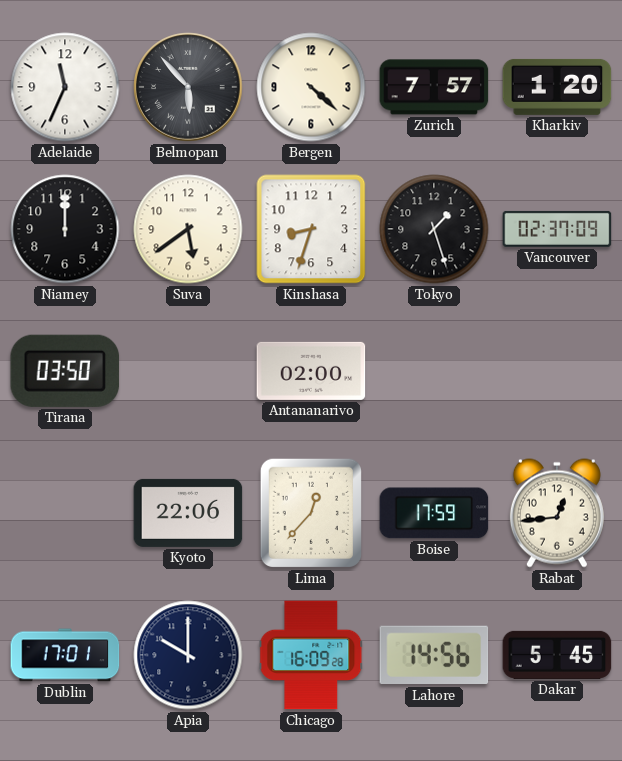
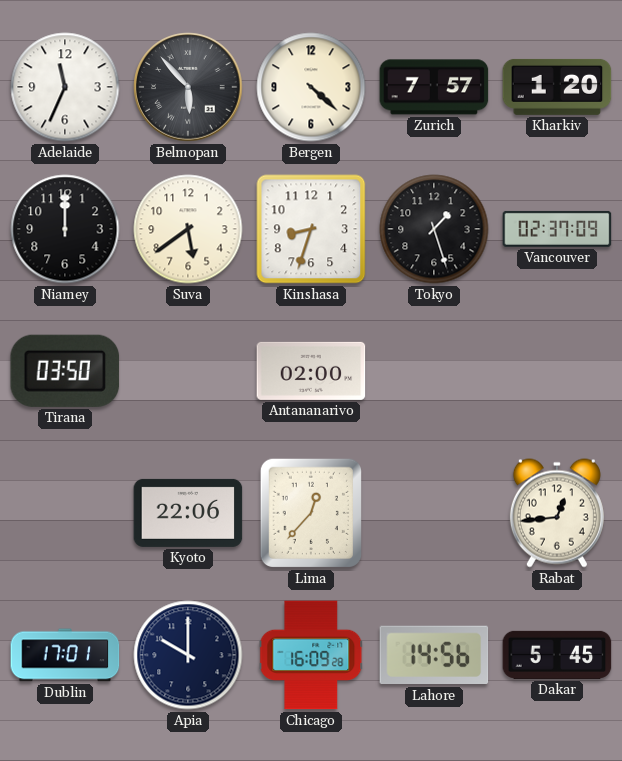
Boise: 17:59 -> none
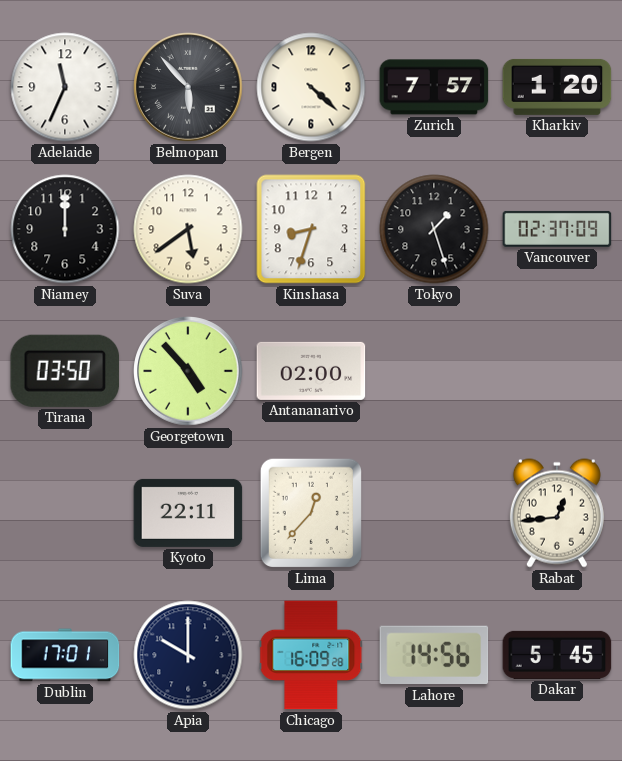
Georgetown: none -> 4:53
Kyoto: 22:06 -> 22:11
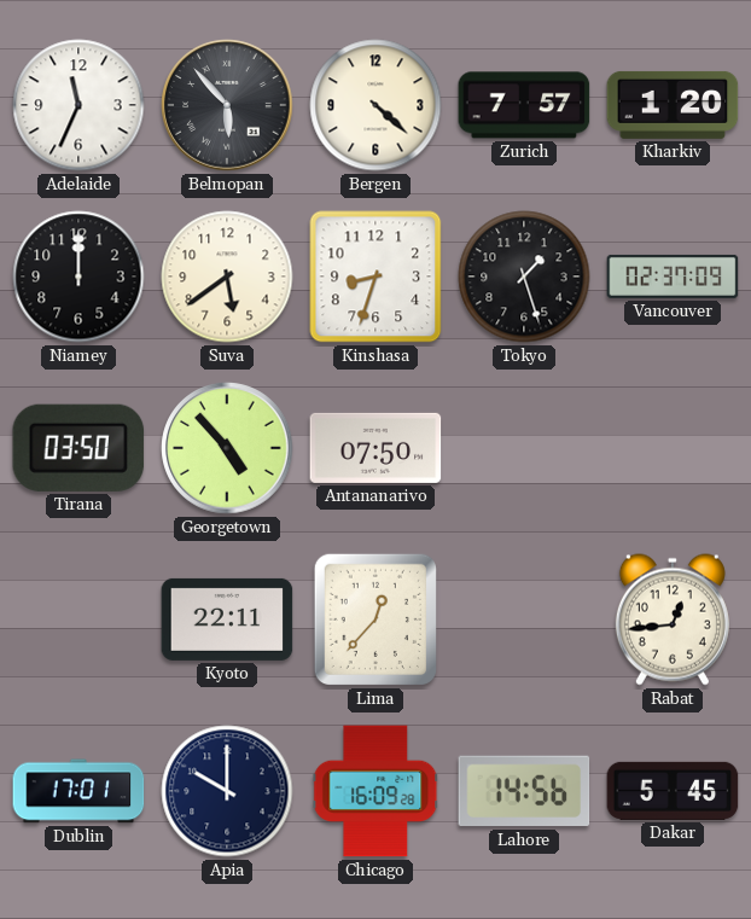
Antananarivo: 02:00 -> 07:50
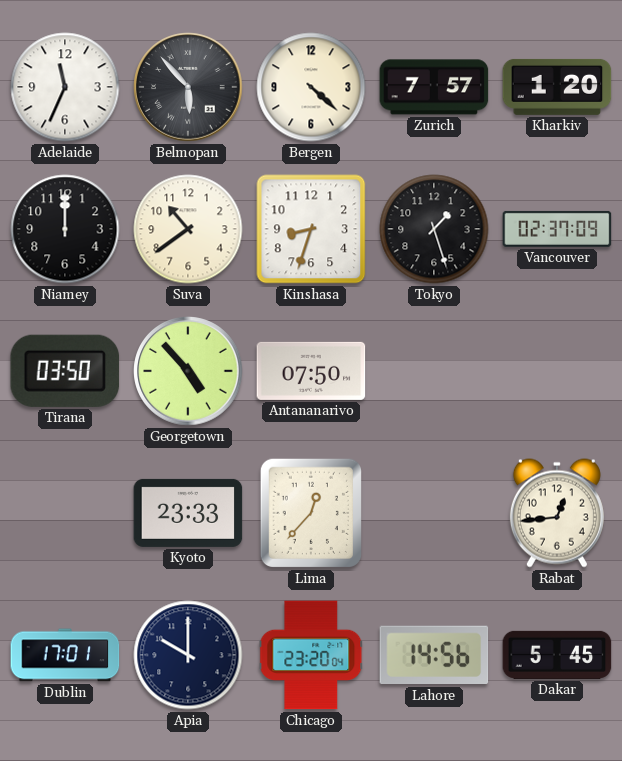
Suva: 5:39 -> 10:39
Kyoto: 22:11 -> 23:33
Chicago: 16:09 -> 23:20
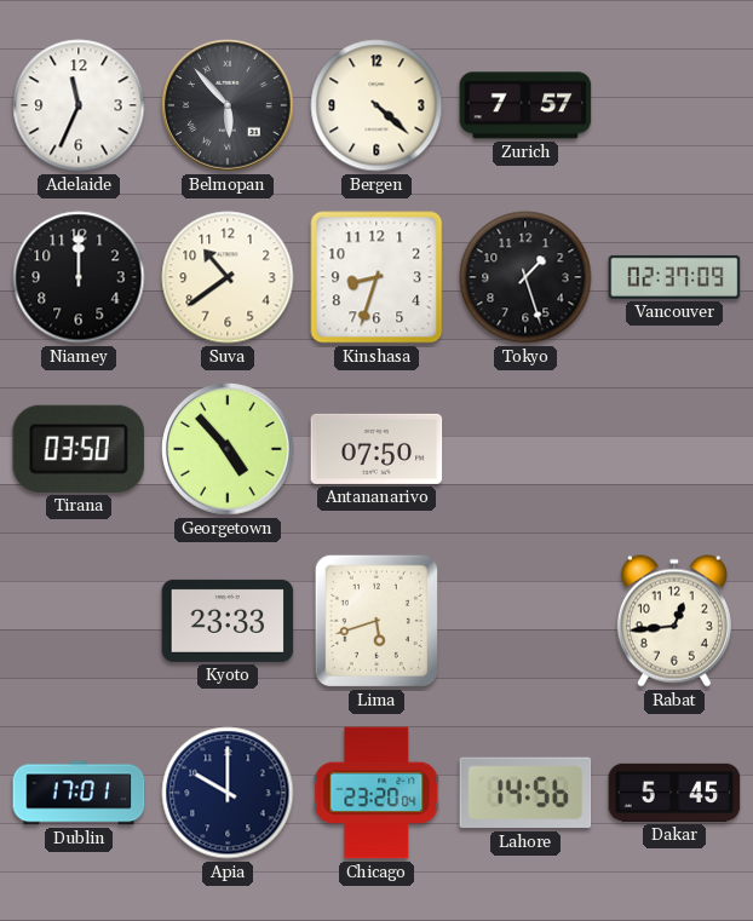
Kharkiv: 1:20 -> none
Lima: 12:37 -> 5:42
